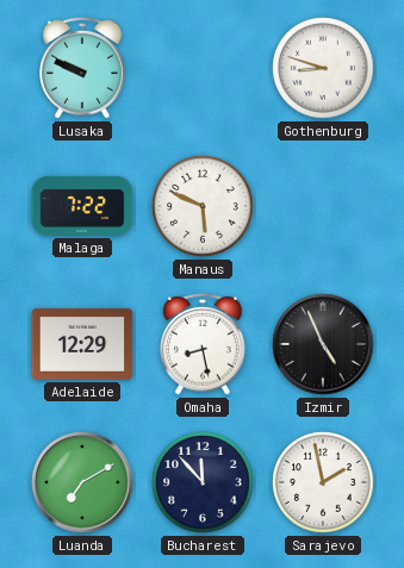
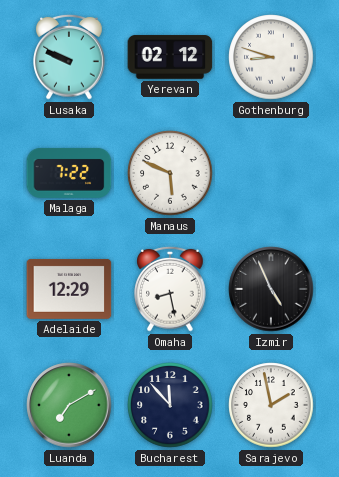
Yerevan: none -> 02:12
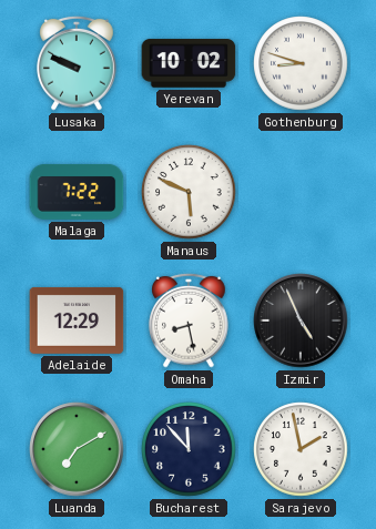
Yerevan: 02:12 -> 10:02
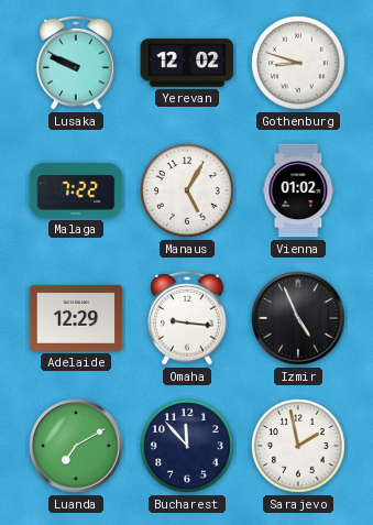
Yerevan: 10:02 -> 12:02
Manaus: 5:49 -> 5:05
Vienna: none -> 01:02
Omaha: 8:28 -> 9:16
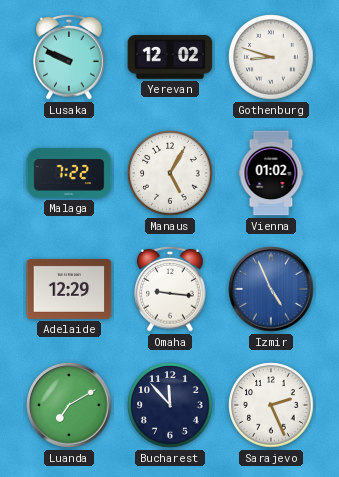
Izmir dial: black -> blue
Sarajevo: 1:58 -> 2:26
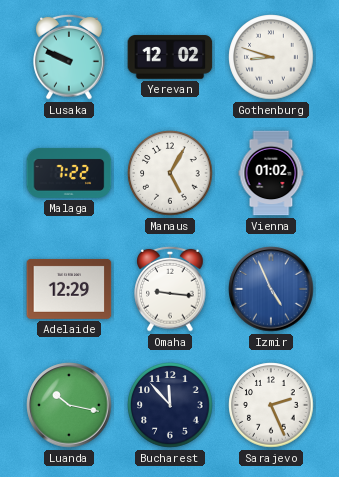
Luanda: 7:10 -> 10:17
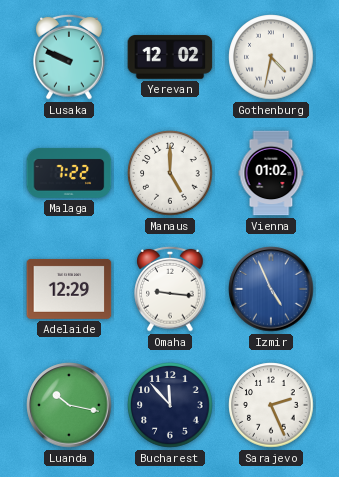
Gothenburg: 8:48 -> 4:32
Manaus: 5:05 -> 5:00
